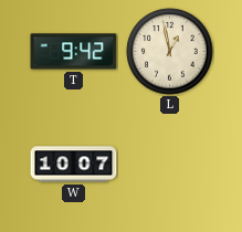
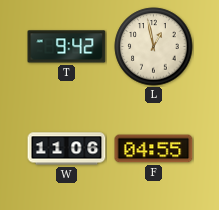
W: 10:07 -> 11:06
F: none -> 04:55
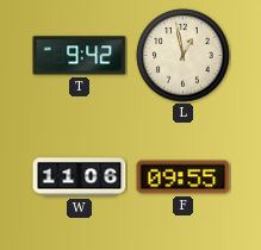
F: 04:55 -> 09:55
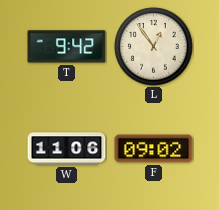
L: 12:58 -> 12:54
F: 09:55 -> 09:02
